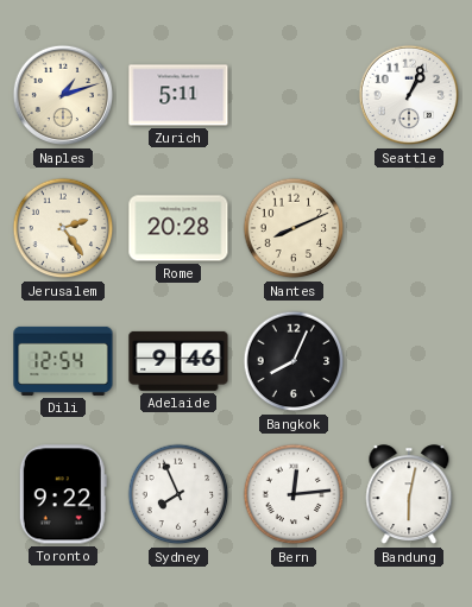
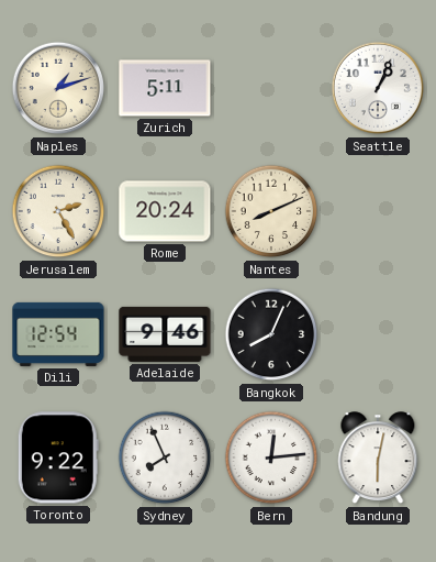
Jerusalem: 2:24 -> 2:25
Rome: 20:28 -> 20:24
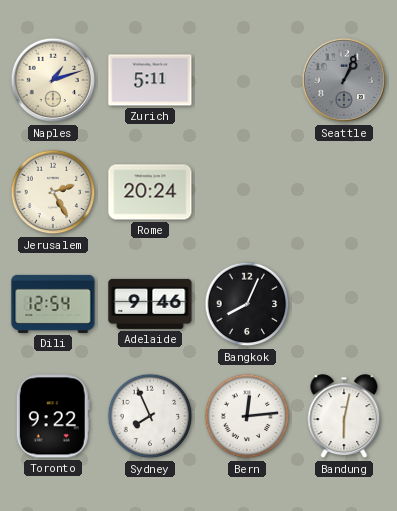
Seattle dial: white -> grey
Nantes: 8:11 -> none
